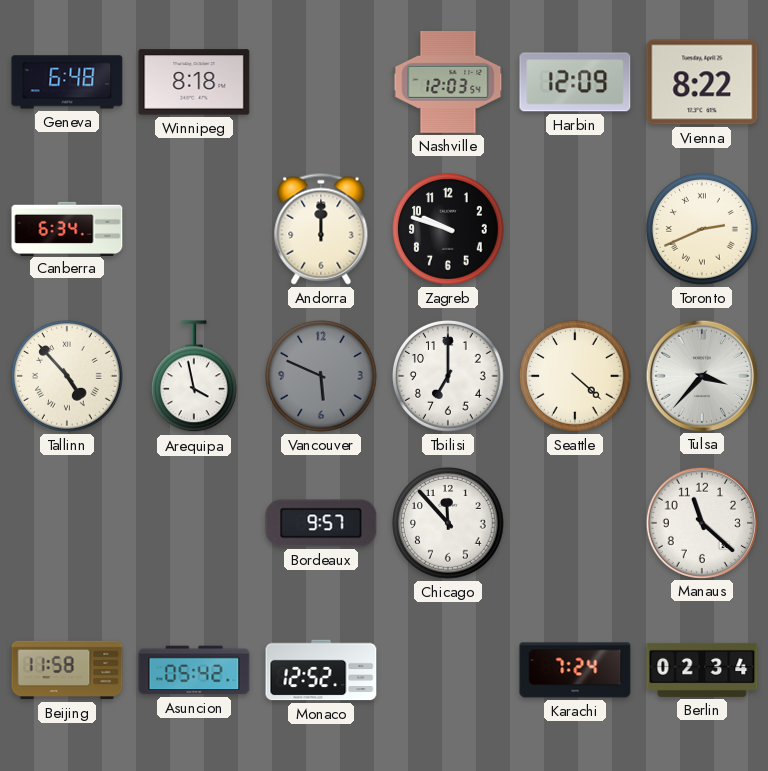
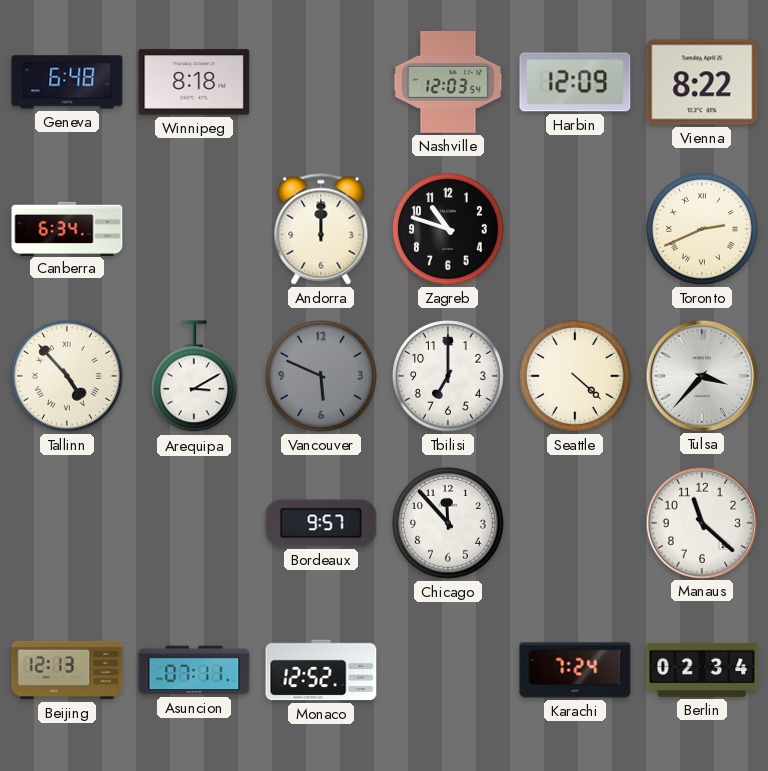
Zagreb: 9:48 -> 10:48
Arequipa: 3:58 -> 3:10
Beijing: 11:58 -> 12:13
Asuncion: 05:42 -> 07:11
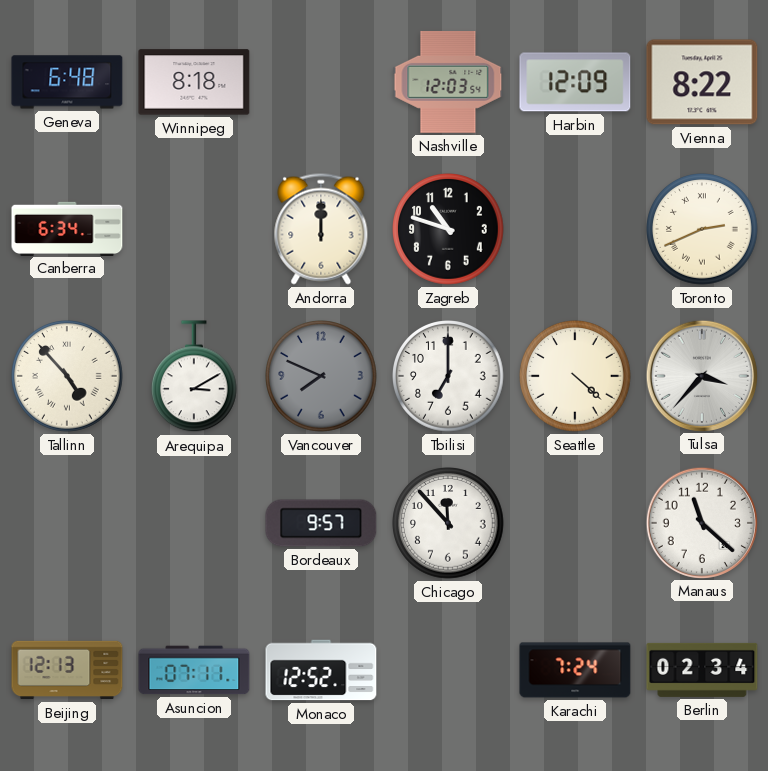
Vancouver: 5:49 -> 7:49
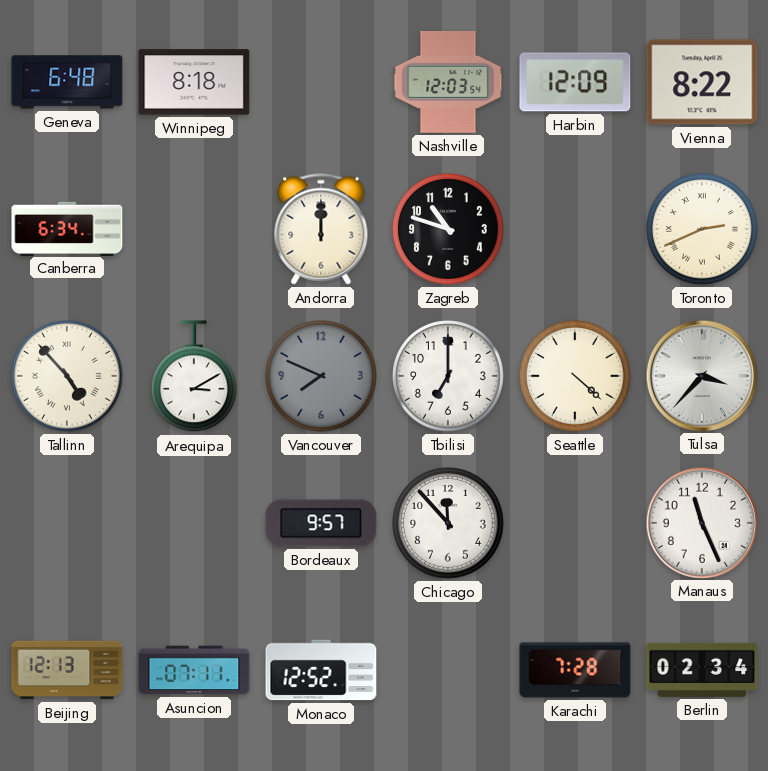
Manaus: 11:22 -> 11:26
Karachi: 7:24 -> 7:28
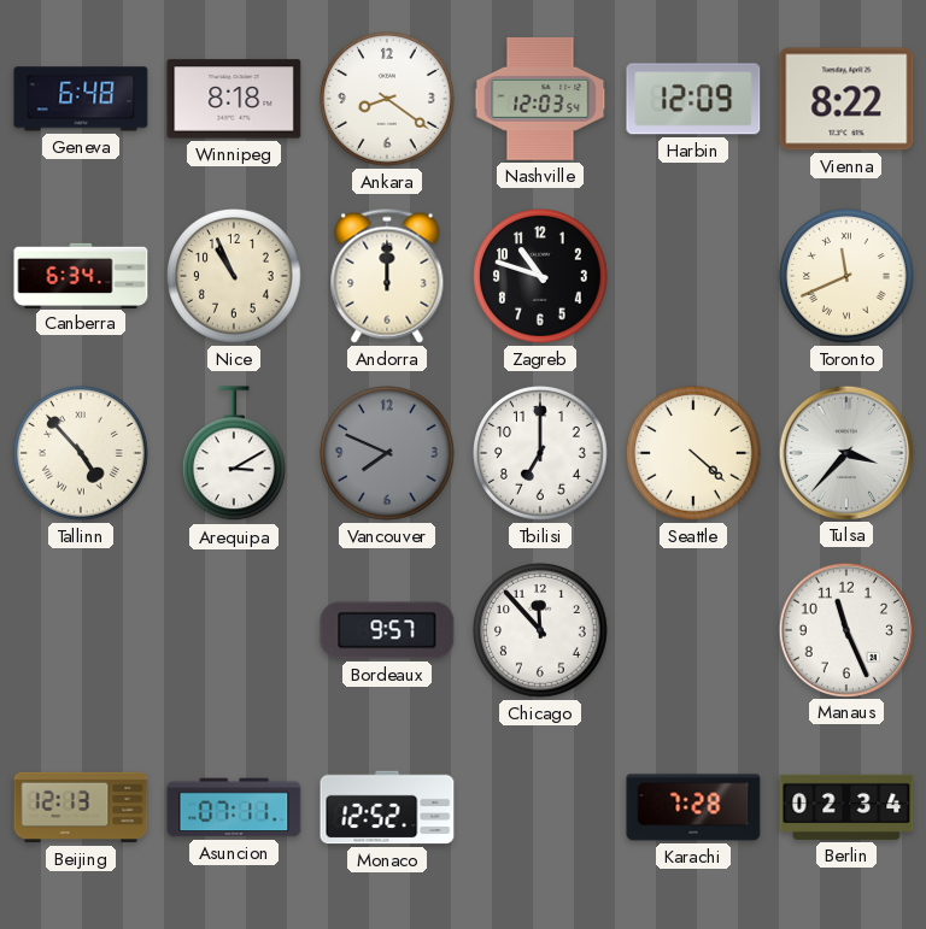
Ankara: none -> 8:21
Nice: none -> 10:56
Toronto: 2:41 -> 11:41
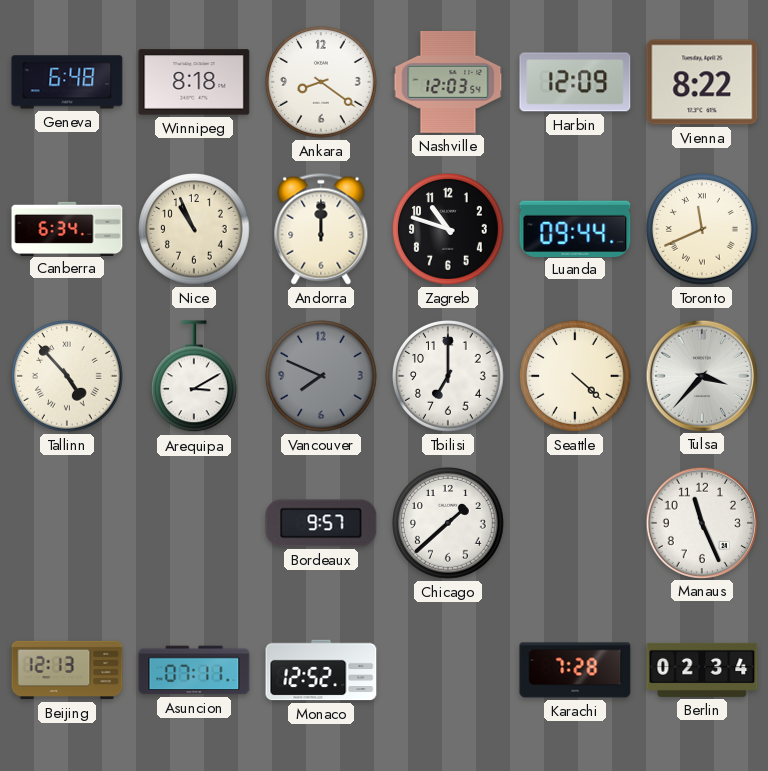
Luanda: none -> 09:44
Chicago: 11:53 -> 1:38
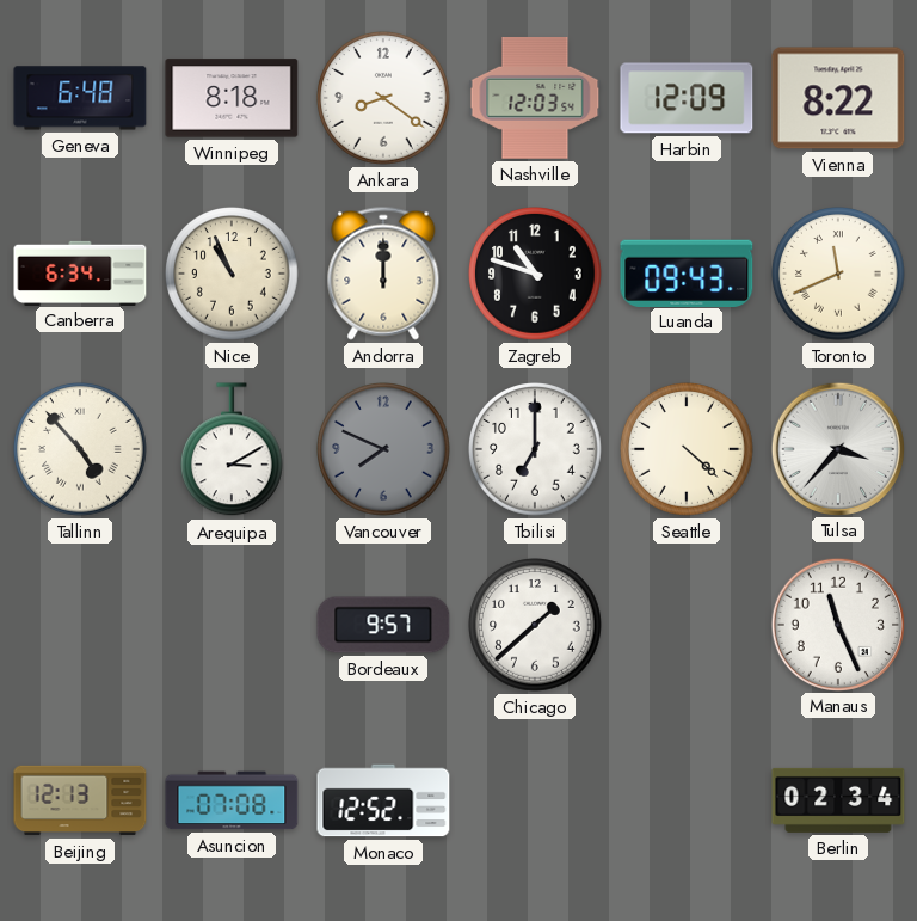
Luanda: 09:44 -> 09:43
Asuncion: 07:11 -> 07:08
Karachi: 7:28 -> none
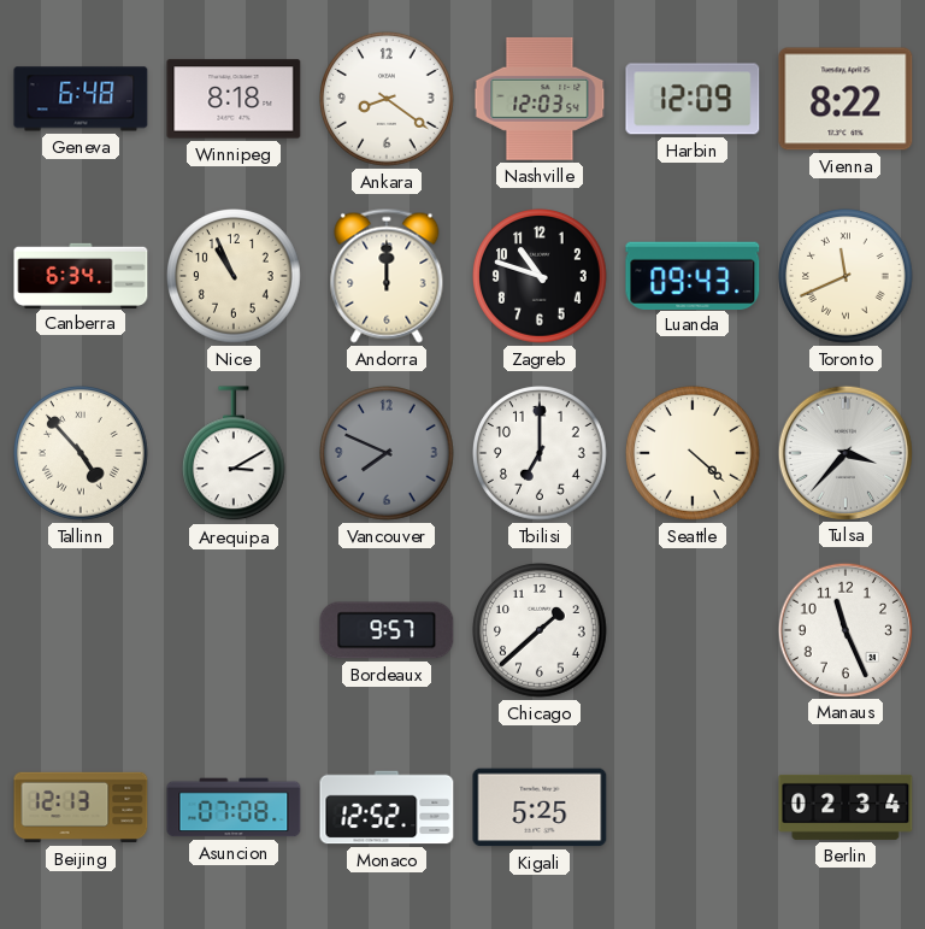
Kigali: none -> 5:25
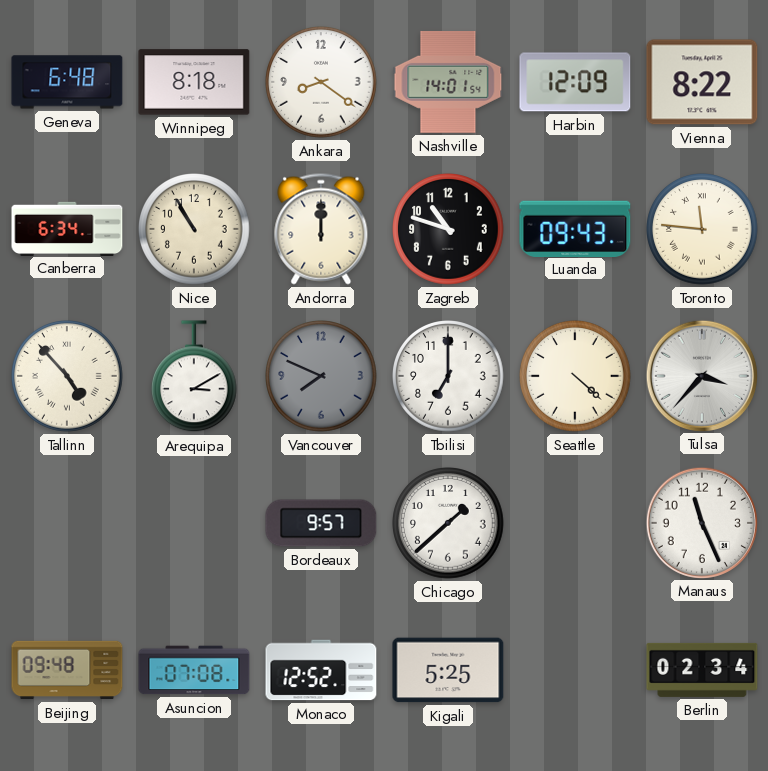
Nashville: 12:03 -> 14:01
Nice: 10:56 -> 10:55
Toronto: 11:41 -> 11:46
Beijing: 12:13 -> 09:48
